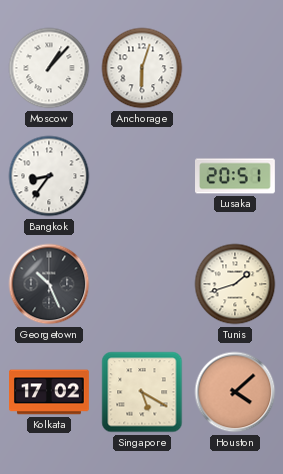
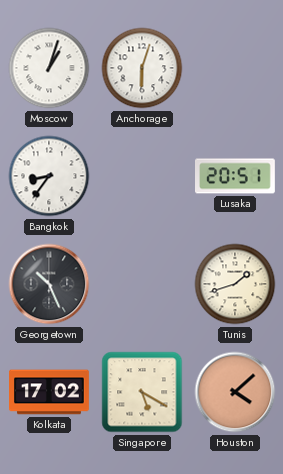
Moscow: 1:07 -> 1:03
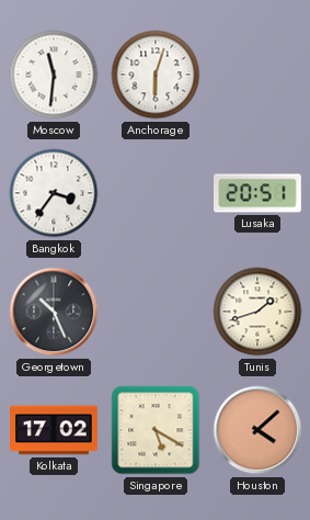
Moscow: 1:03 -> 11:31
Bangkok: 8:36 -> 3:36
